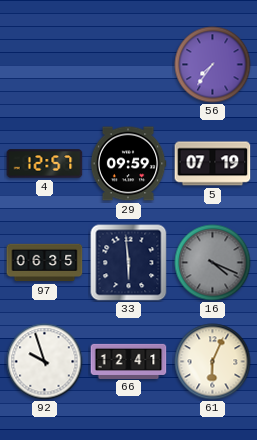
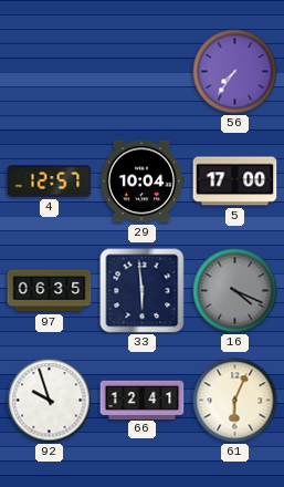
29: 09:59 -> 10:04
5: 07:19 -> 17:00
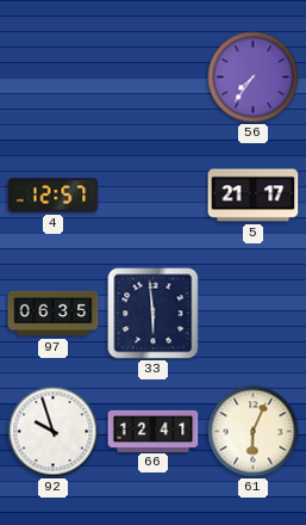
29: 10:04 -> none
5: 17:00 -> 21:17
16: 4:19 -> none
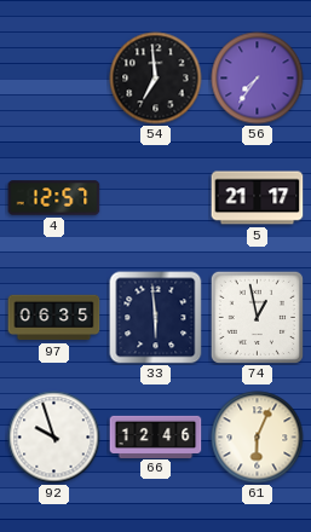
54: none -> 6:59
74: none -> 12:58
66: 12:41 -> 12:46
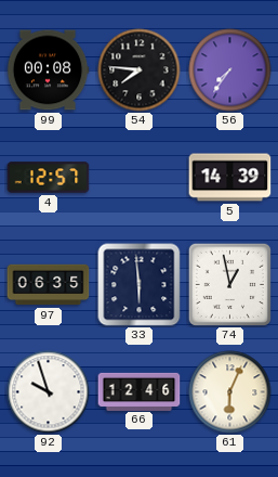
99: none -> 00:08
54: 6:59 -> 7:46
5: 21:17 -> 14:39
